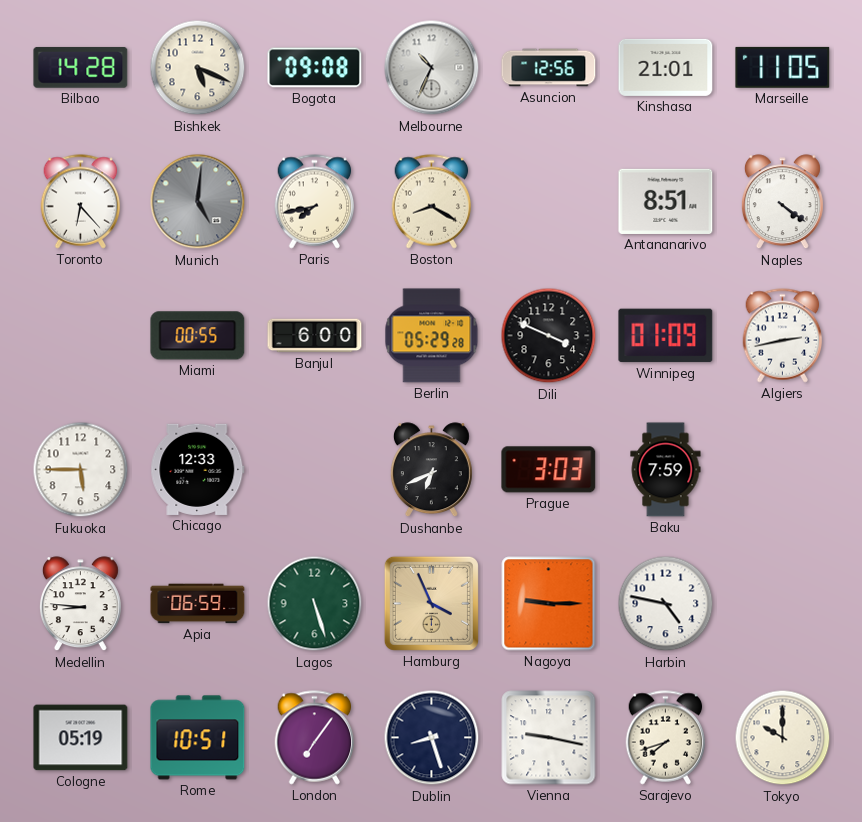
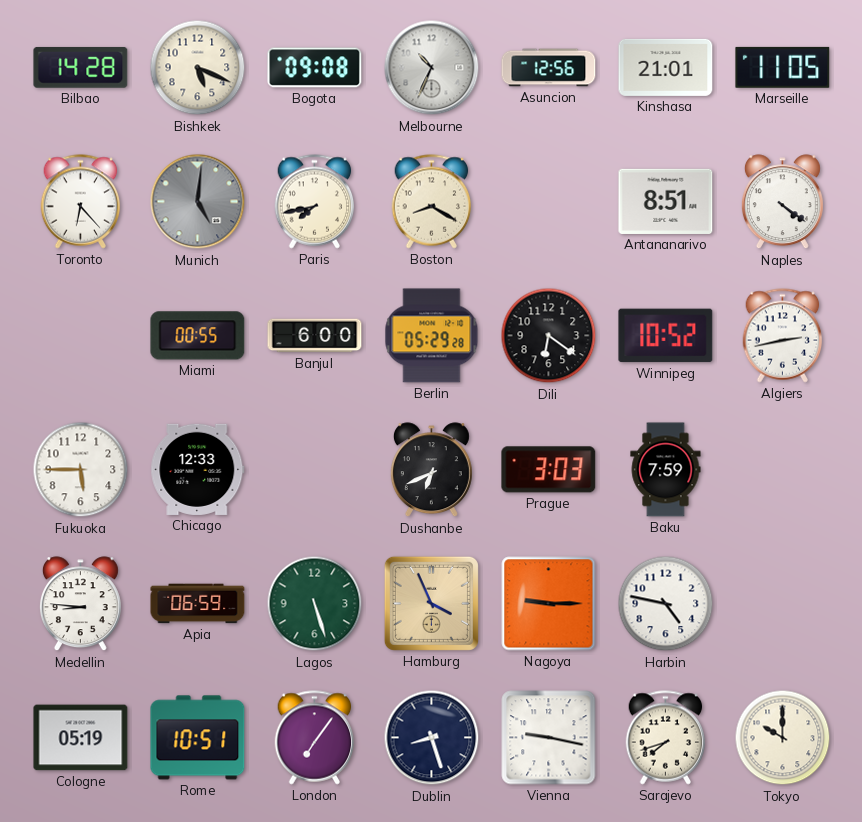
Dili: 3:49 -> 6:21
Winnipeg: 01:09 -> 10:52
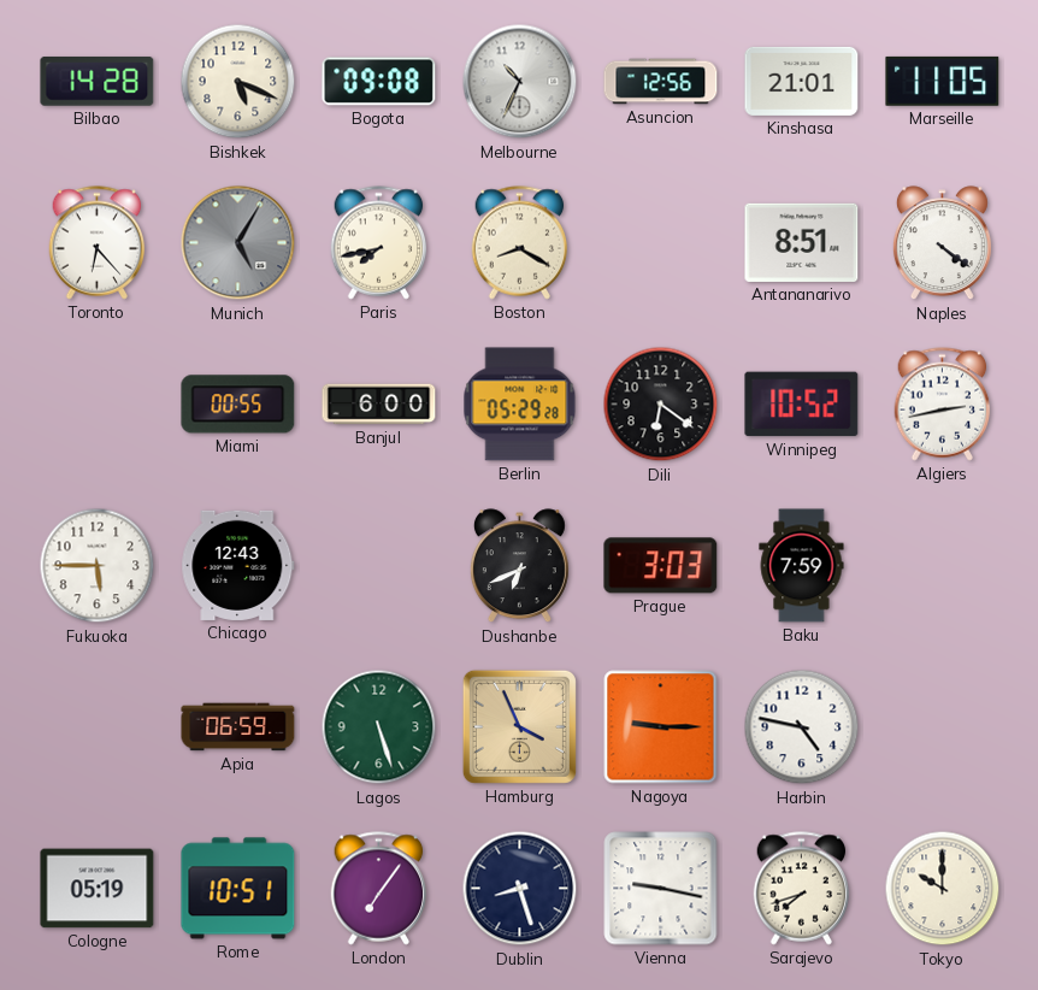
Munich: 5:01 -> 5:05
Chicago: 12:33 -> 12:43
Medellin: 8:46 -> none
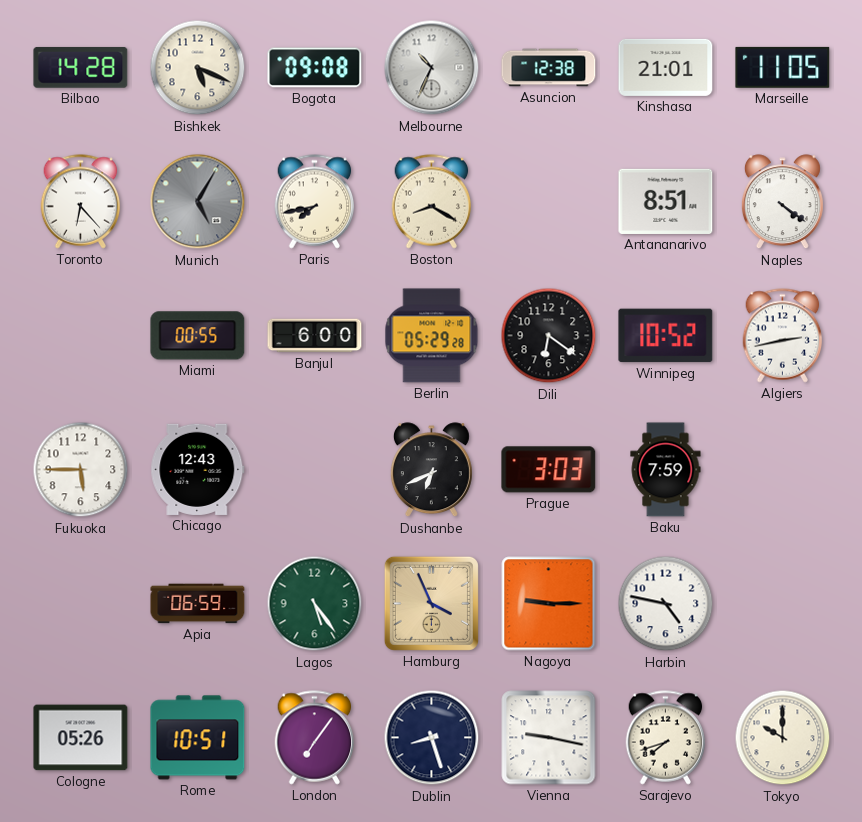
Asuncion: 12:56 -> 12:38
Lagos: 5:27 -> 5:24
Cologne: 05:19 -> 05:26
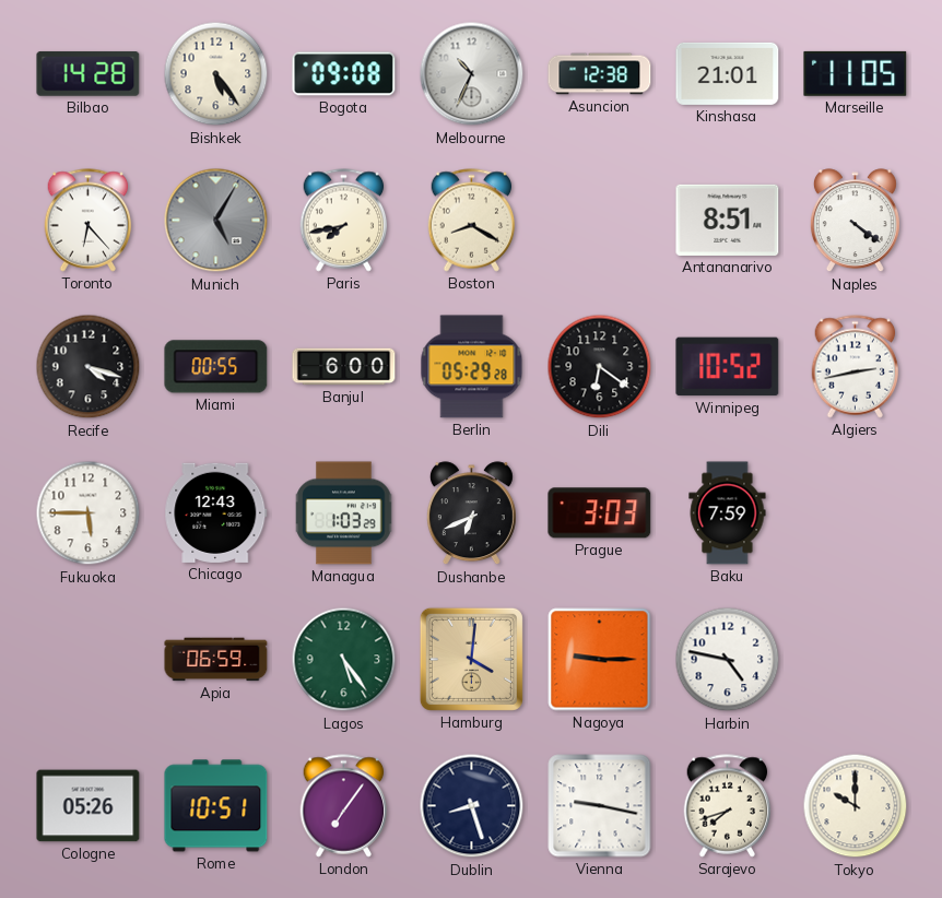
Bishkek: 5:19 -> 5:24
Recife: none -> 4:18
Managua: none -> 1:03
Hamburg: 3:56 -> 4:01
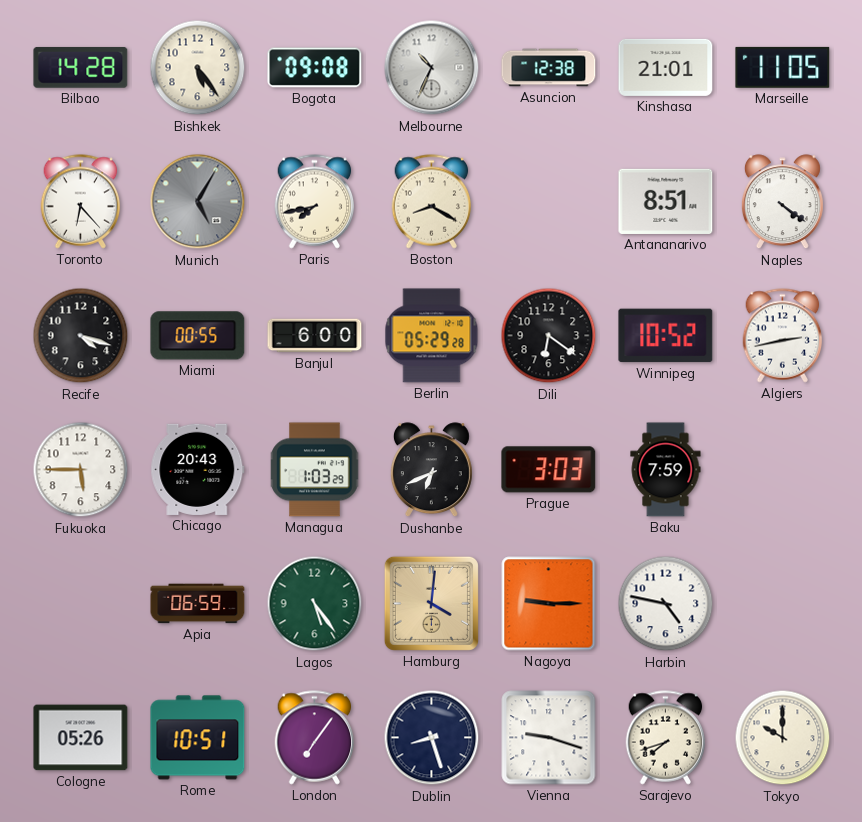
Chicago: 12:43 -> 20:43
Vienna: 9:17 -> 9:18
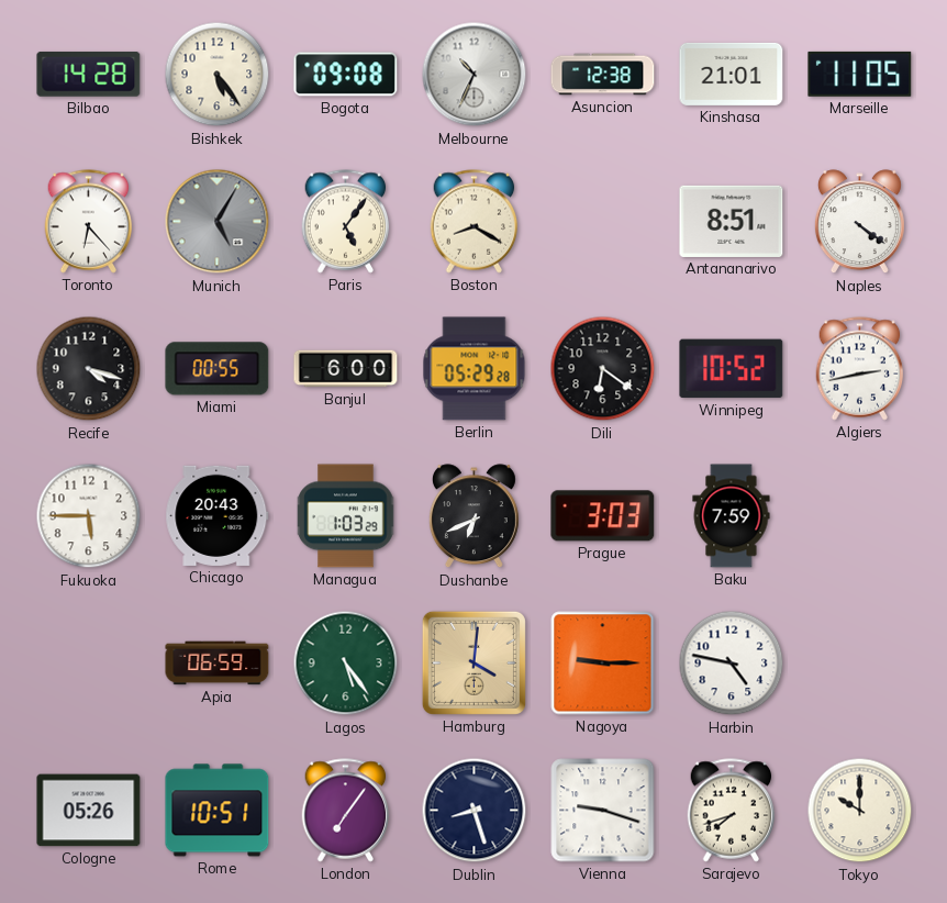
Paris: 7:43 -> 5:06
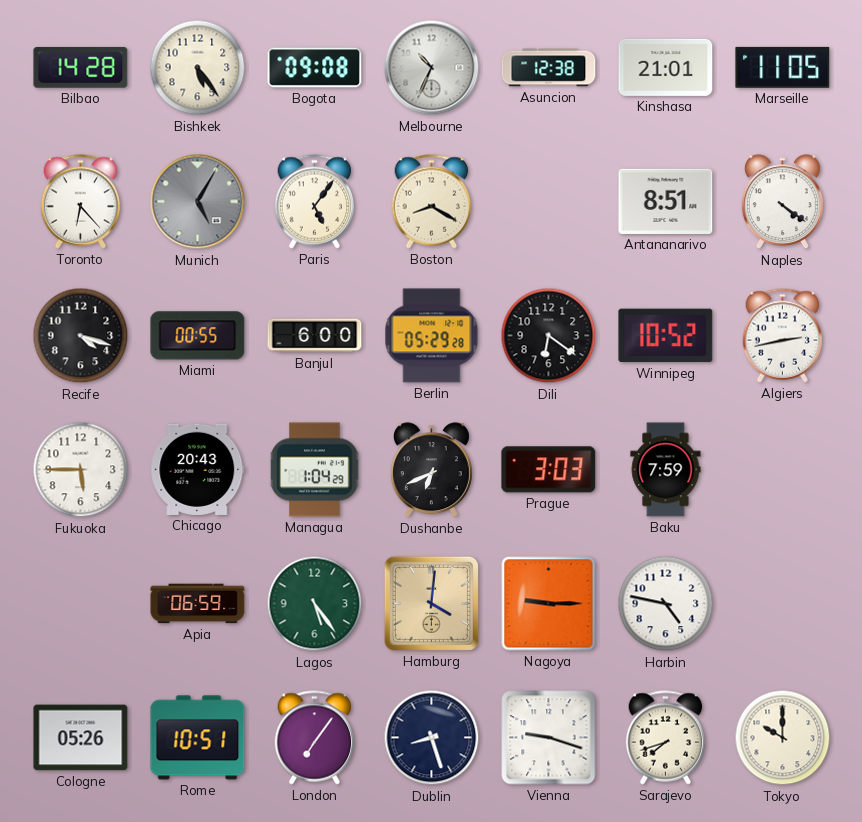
Managua: 1:03 -> 1:04
